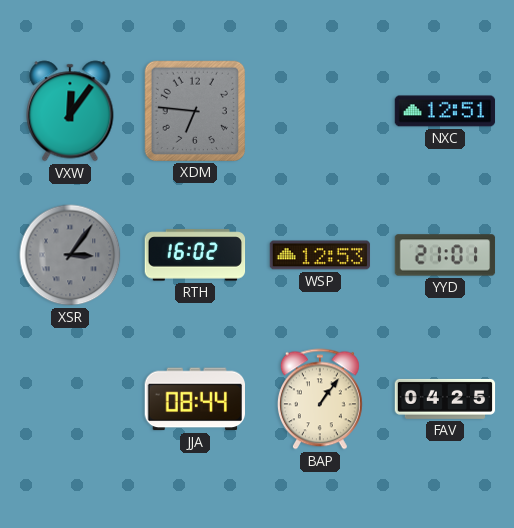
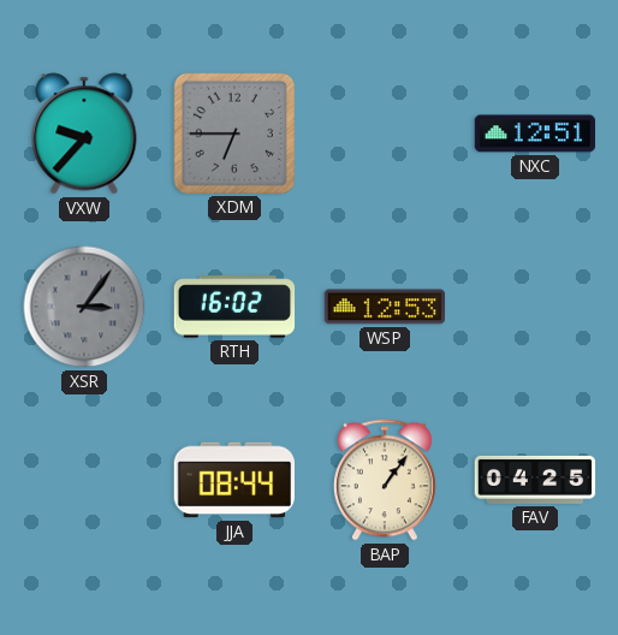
VXW: 12:06 -> 9:37
XDM: 6:46 -> 6:45
YYD: 21:01 -> none
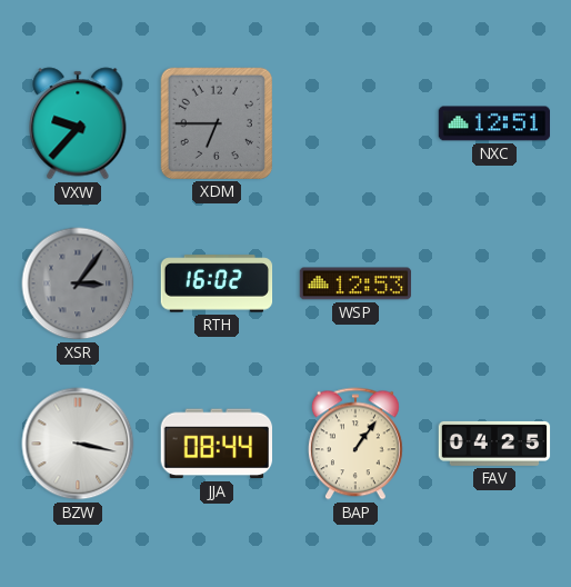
BZW: none -> 3:17
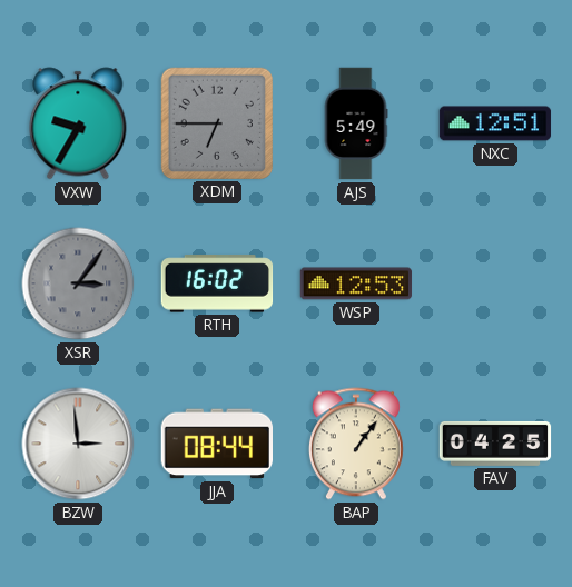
VXW: 9:37 -> 9:35
AJS: none -> 5:49
BZW: 3:17 -> 2:59
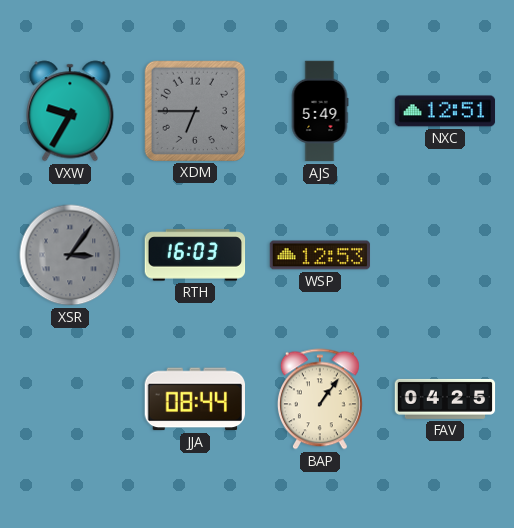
RTH: 16:02 -> 16:03
BZW: 2:59 -> none
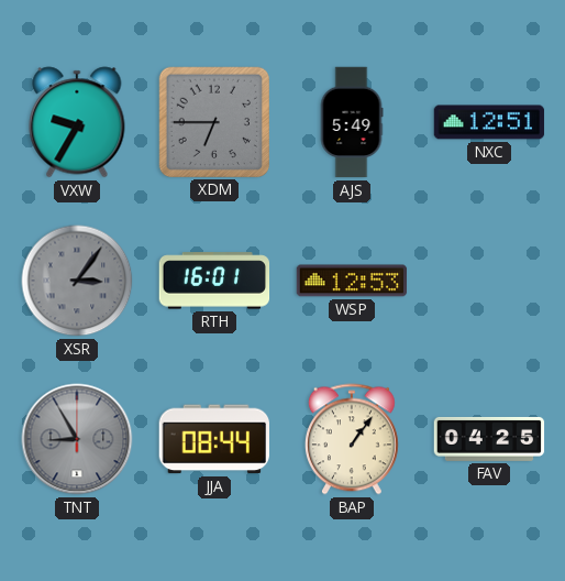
RTH: 16:03 -> 16:01
TNT: none -> 8:55
